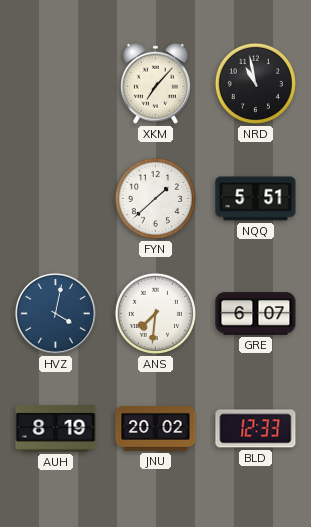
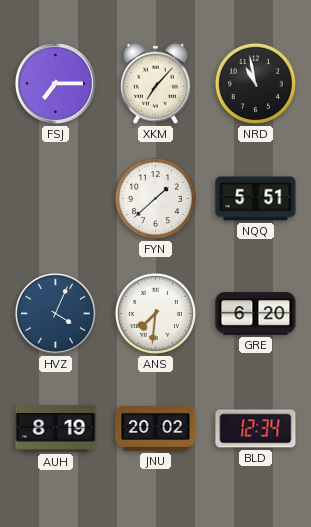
FSJ: none -> 7:15
HVZ: 4:02 -> 4:04
GRE: 6:07 -> 6:20
BLD: 12:33 -> 12:34
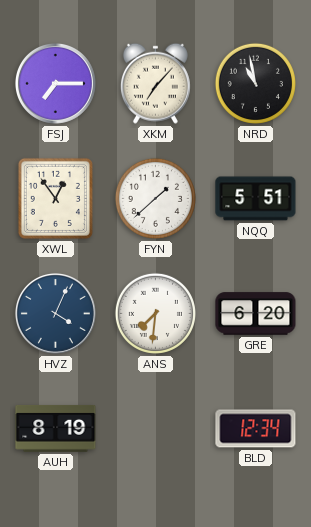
XWL: none -> 12:54
JNU: 20:02 -> none
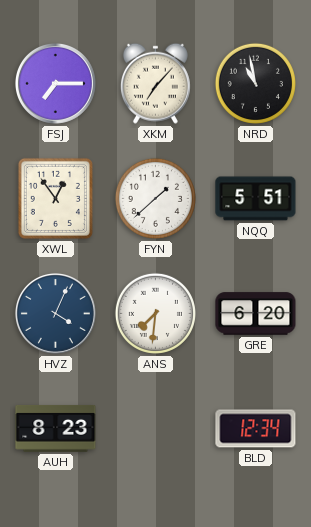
AUH: 8:19 -> 8:23
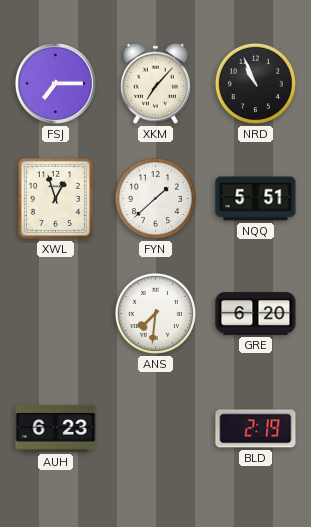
NRD: 10:58 -> 10:56
XWL: 12:54 -> 12:57
HVZ: 4:04 -> none
AUH: 8:23 -> 6:23
BLD: 12:34 -> 2:19
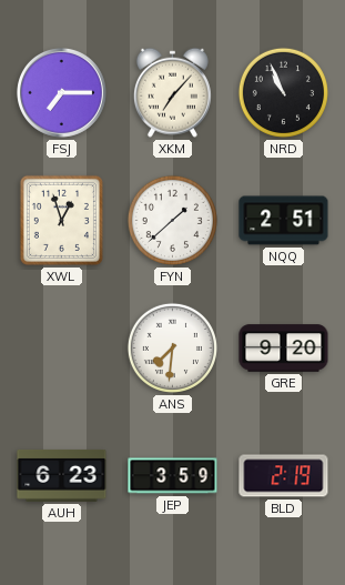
NQQ: 5:51 -> 2:51
GRE: 6:20 -> 9:20
JEP: none -> 3:59
